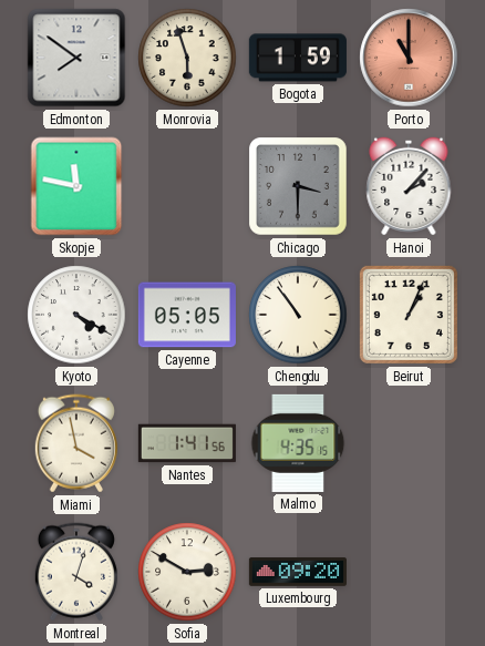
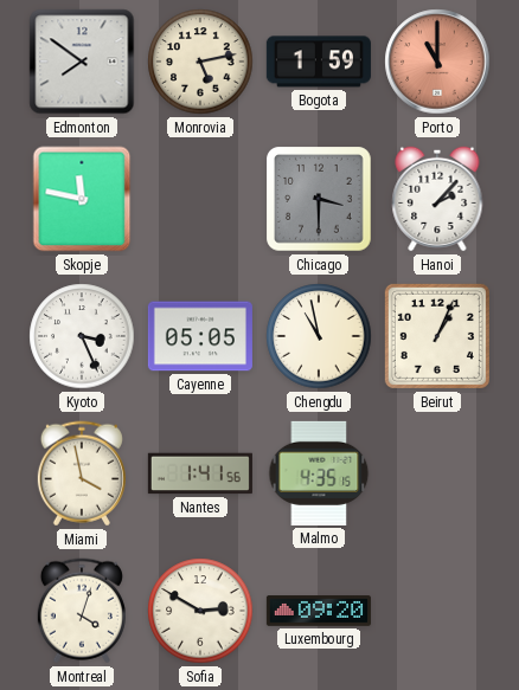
Monrovia: 5:57 -> 5:13
Kyoto: 4:20 -> 3:26
Chengdu: 10:54 -> 10:58
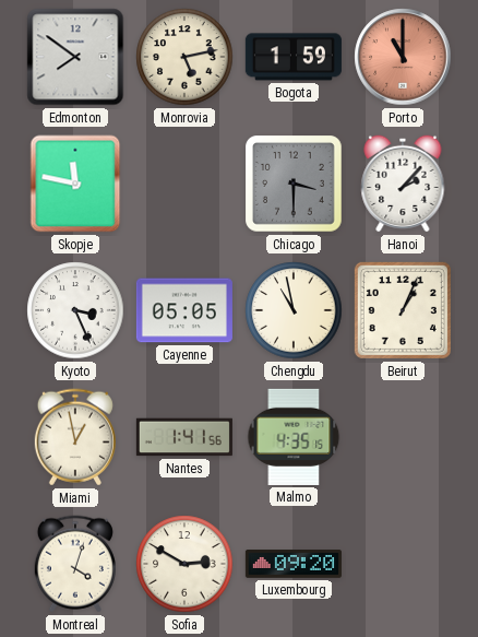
Miami: 3:58 -> 12:58
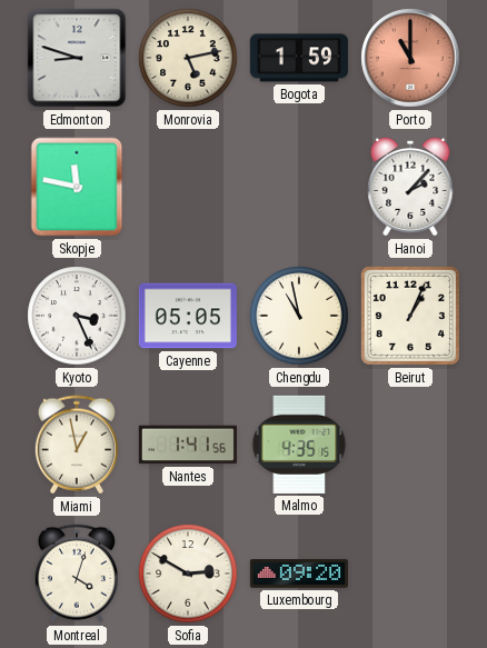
Edmonton: 7:51 -> 8:48
Chicago: 3:30 -> none
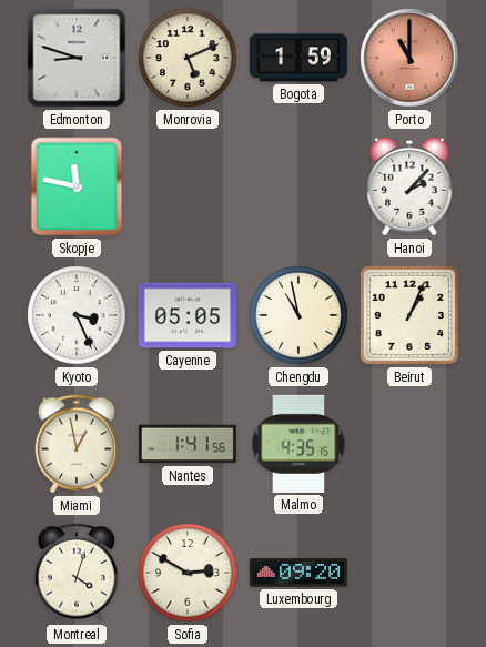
Monrovia: 5:13 -> 5:11
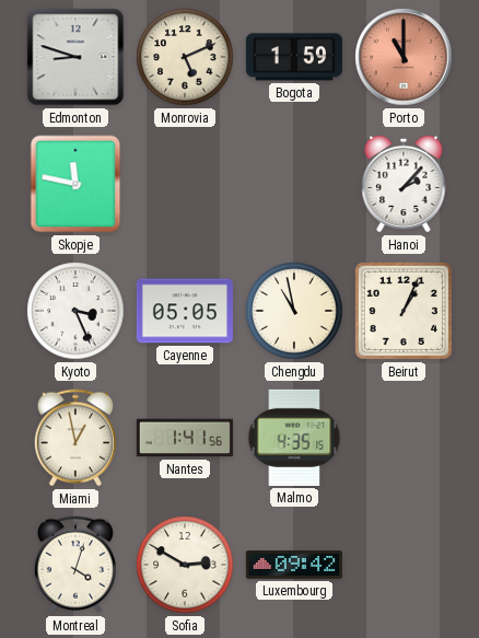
Luxembourg: 09:20 -> 09:42
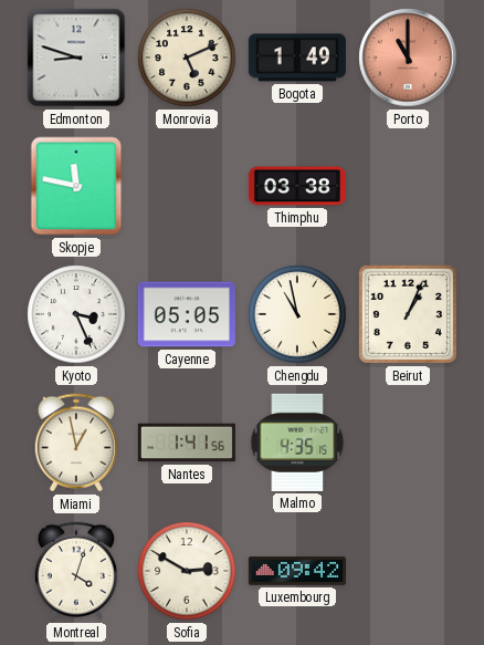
Bogota: 1:59 -> 1:49
Thimphu: none -> 03:38
Hanoi: 2:07 -> none
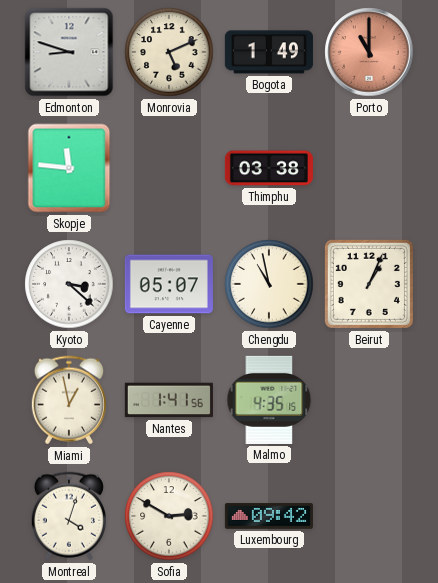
Skopje: 11:47 -> 11:46
Kyoto: 3:26 -> 3:22
Cayenne: 05:05 -> 05:07
